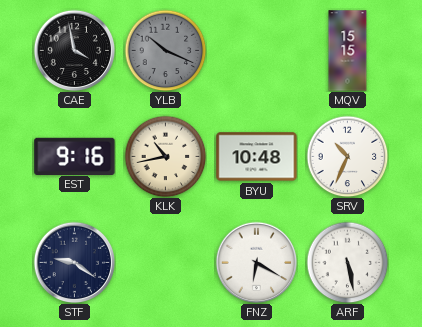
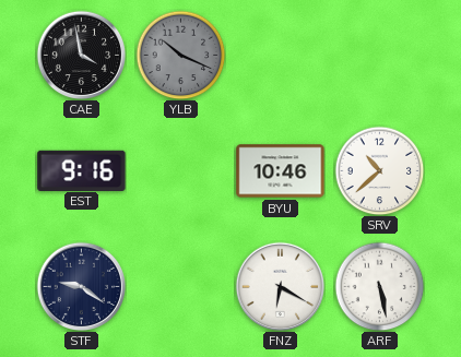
MQV: 15:15 -> none
KLK: 10:43 -> none
BYU: 10:48 -> 10:46
SRV: 10:34 -> 10:38
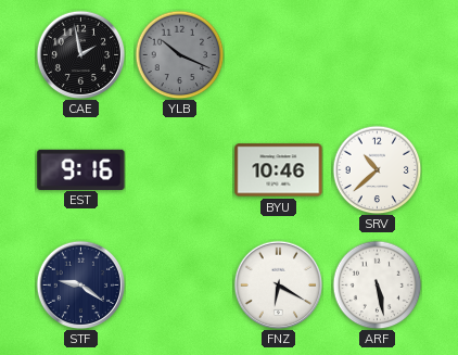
CAE: 3:58 -> 1:58
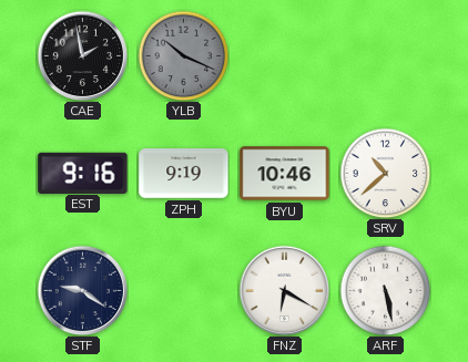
ZPH: none -> 9:19
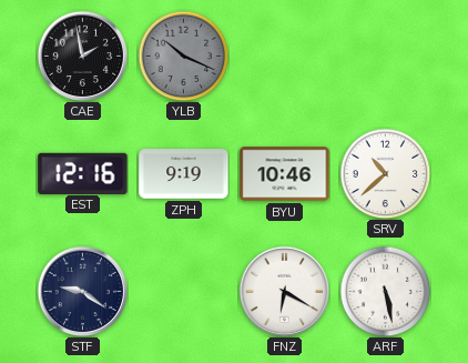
EST: 9:16 -> 12:16
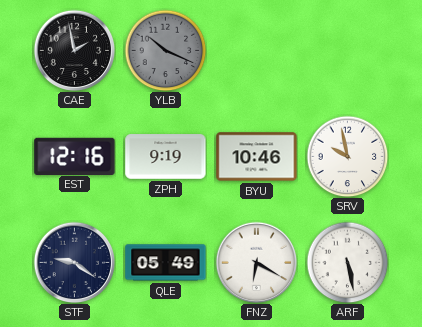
SRV: 10:38 -> 9:58
QLE: none -> 05:49
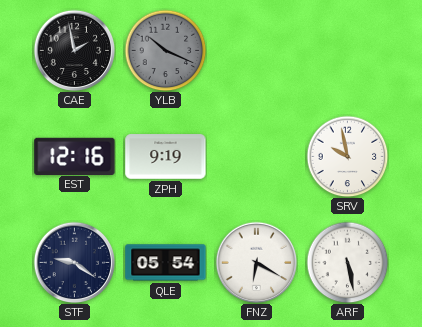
BYU: 10:46 -> none
QLE: 05:49 -> 05:54
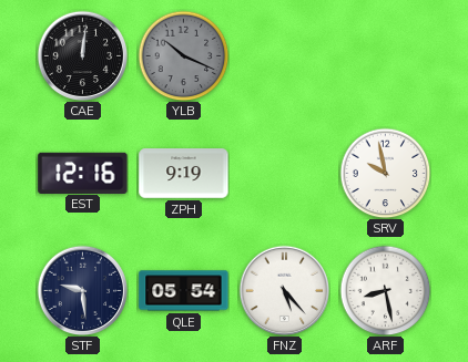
CAE: 1:58 -> 12:01
STF: 9:21 -> 9:29
FNZ: 6:20 -> 5:23
ARF: 5:28 -> 8:28
